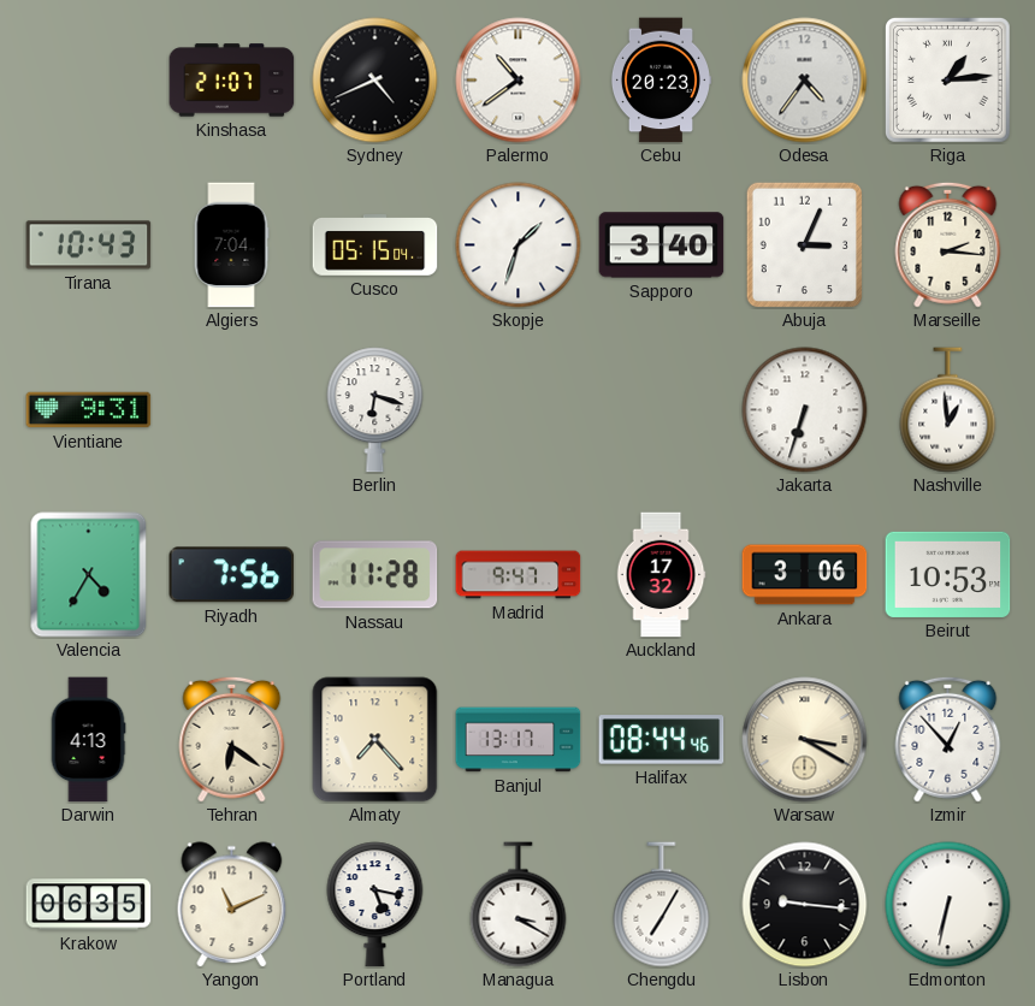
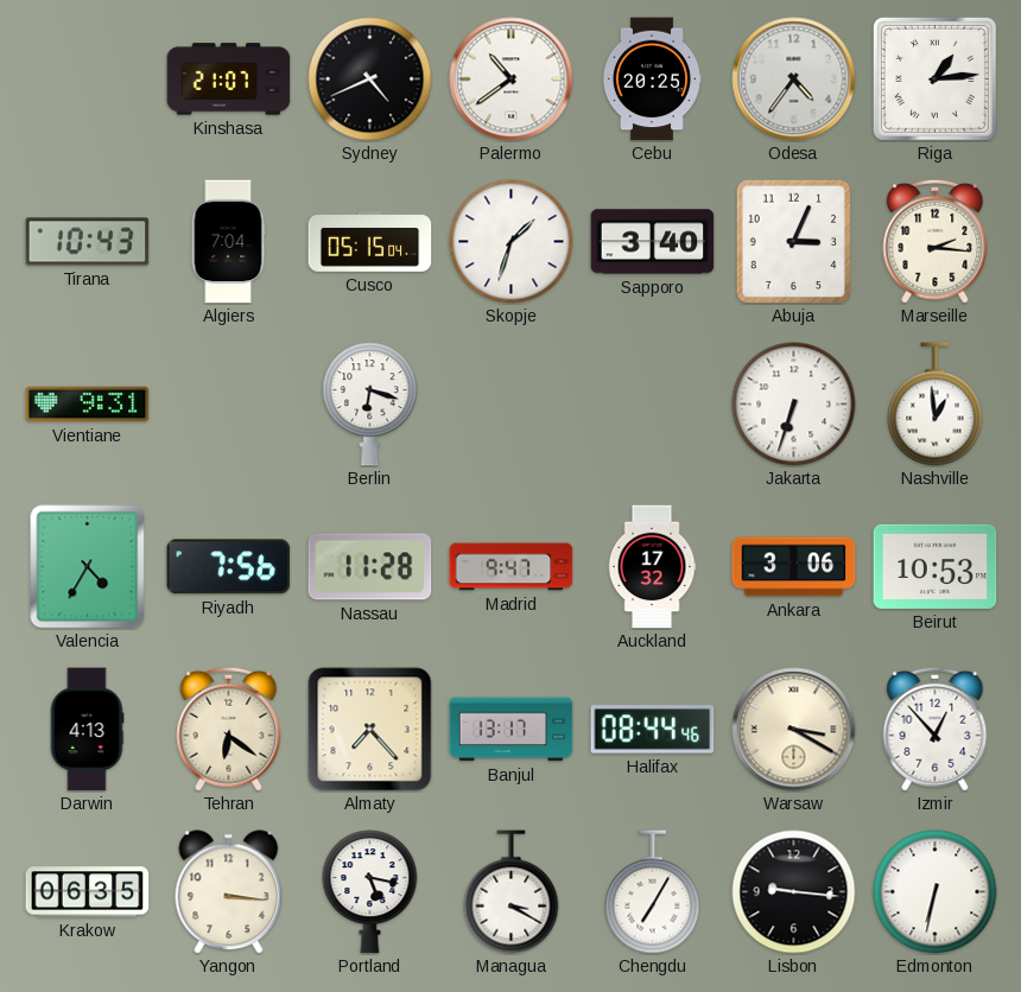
Cebu: 20:23 -> 20:25
Yangon: 11:11 -> 3:16
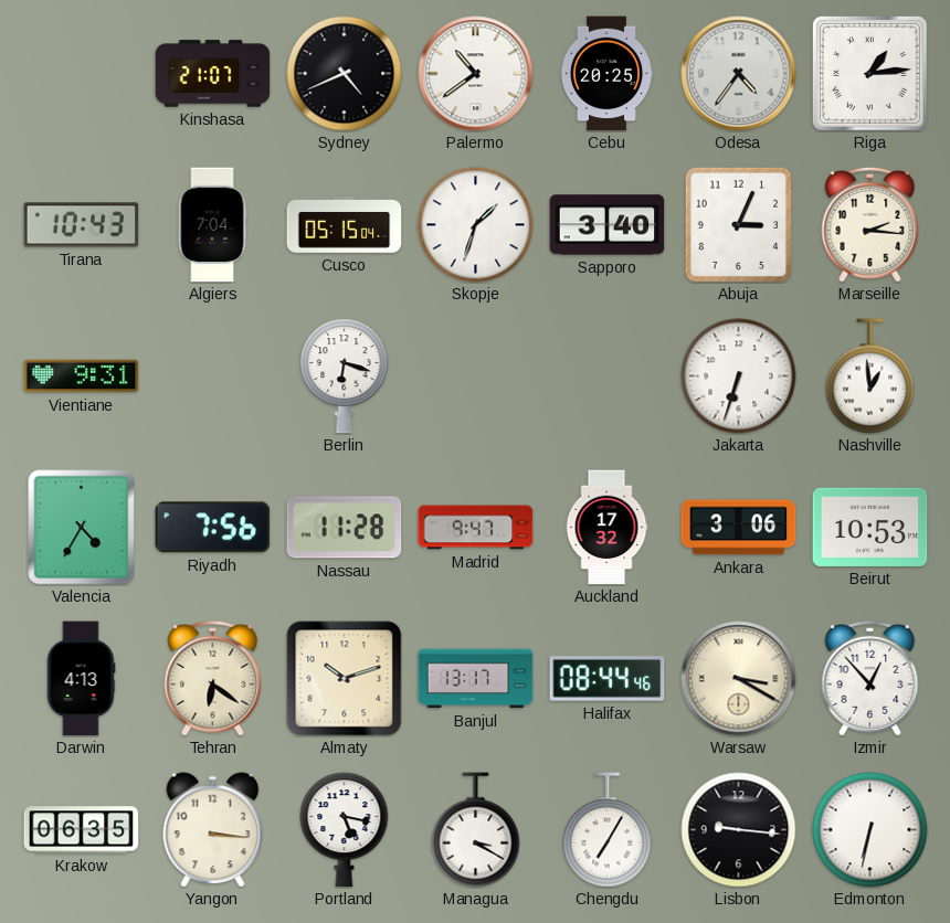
Almaty: 7:23 -> 10:12
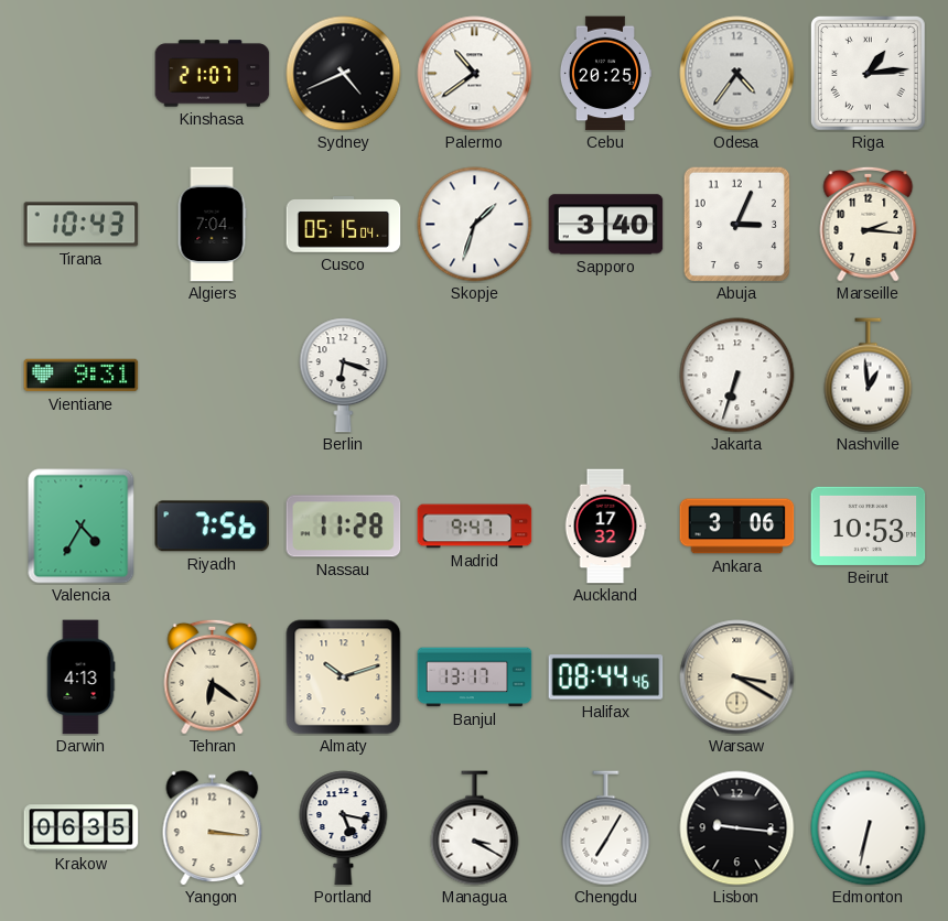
Izmir: 12:53 -> none
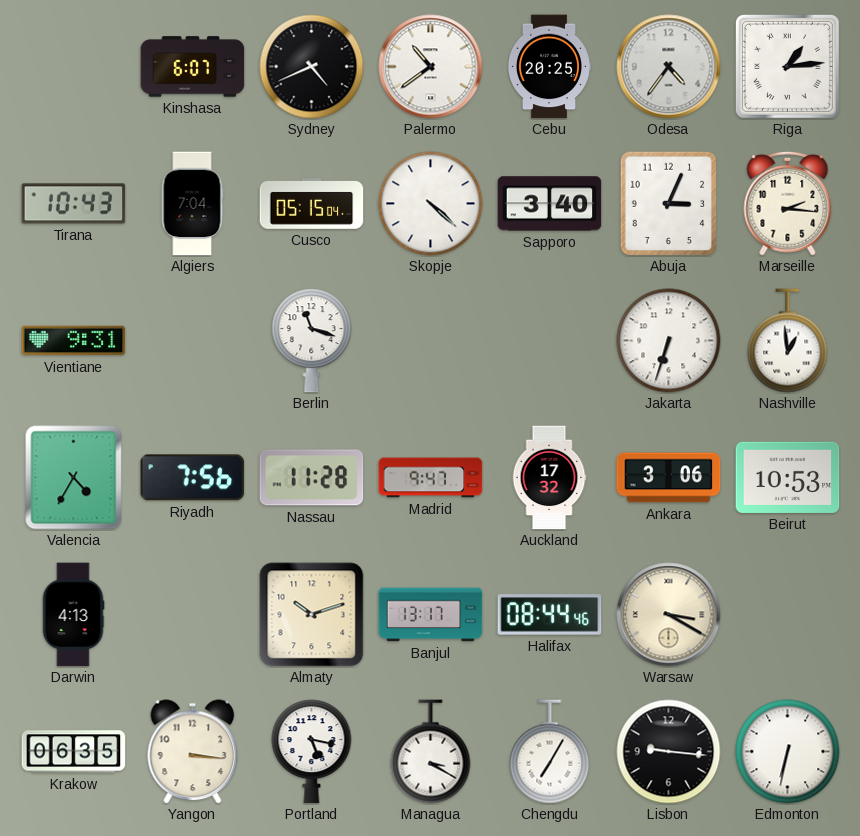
Kinshasa: 21:07 -> 6:07
Skopje: 1:33 -> 4:22
Berlin: 6:18 -> 11:18
Tehran: 6:21 -> none
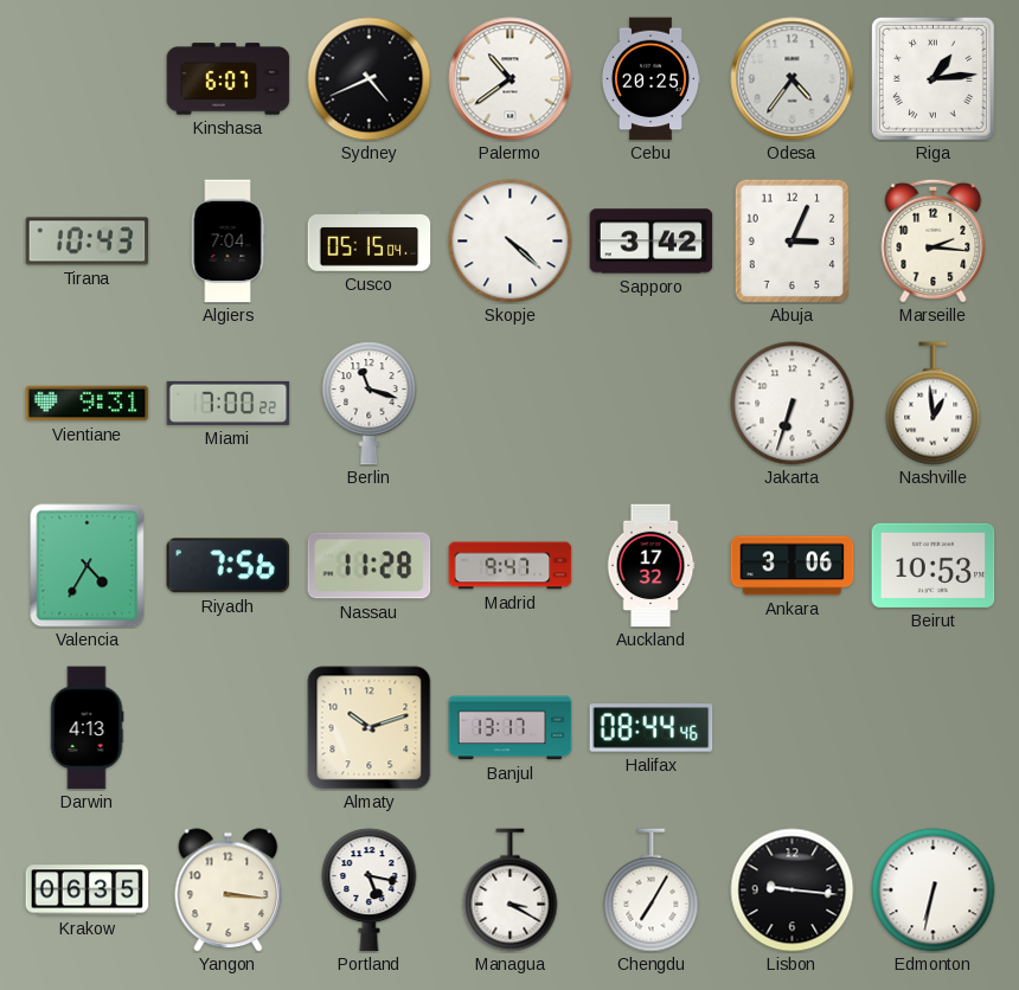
Sapporo: 3:40 -> 3:42
Miami: none -> 7:00
Warsaw: 3:20 -> none
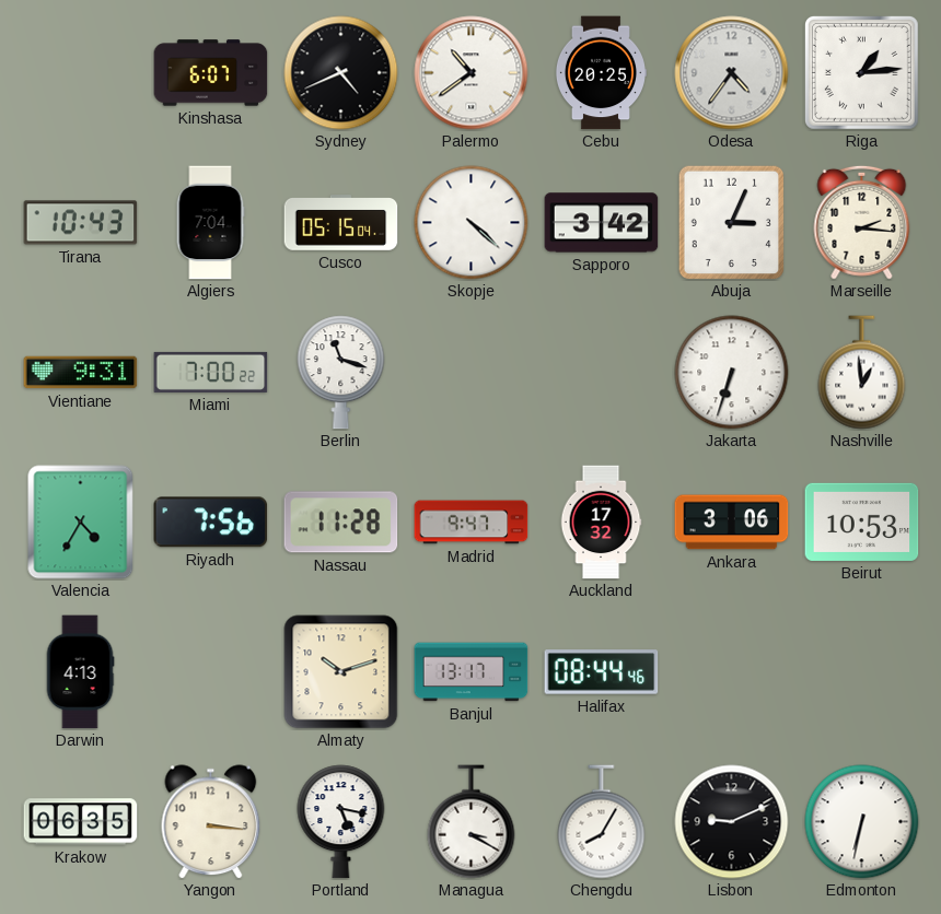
Chengdu: 7:05 -> 8:05
Lisbon: 9:16 -> 9:11
